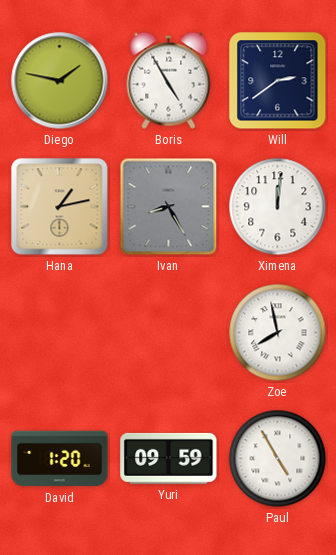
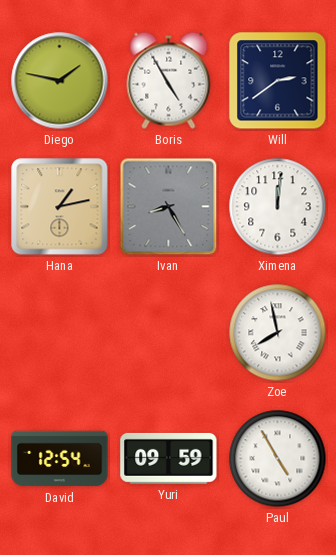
David: 1:20 -> 12:54
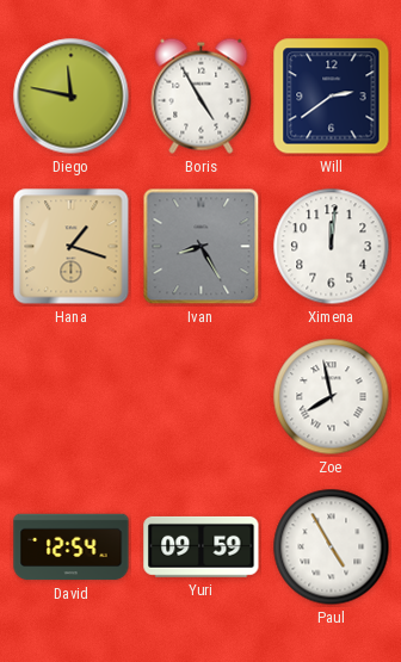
Diego: 1:47 -> 11:47
Hana: 1:13 -> 1:18
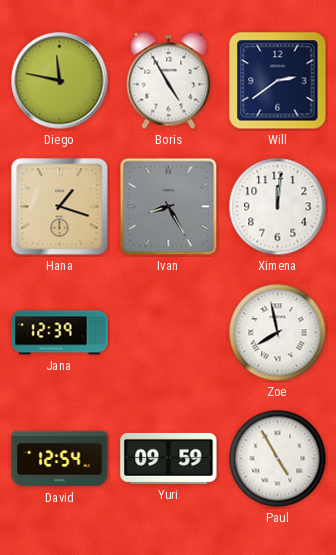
Jana: none -> 12:39
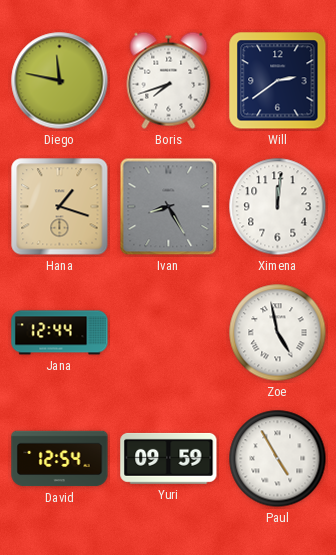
Boris: 4:55 -> 7:42
Jana: 12:39 -> 12:44
Zoe: 7:58 -> 4:58
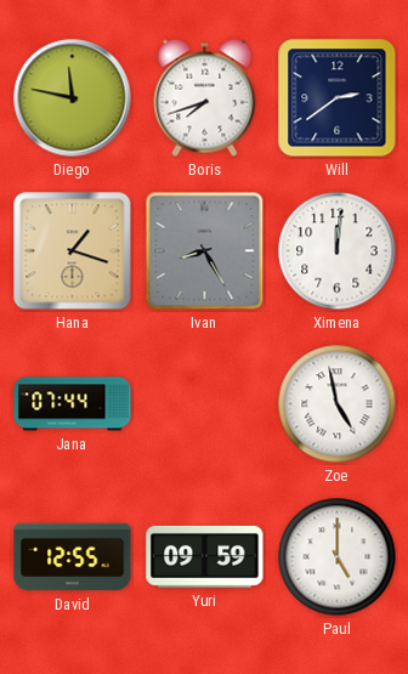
Jana: 12:44 -> 07:44
David: 12:54 -> 12:55
Paul: 4:55 -> 5:00
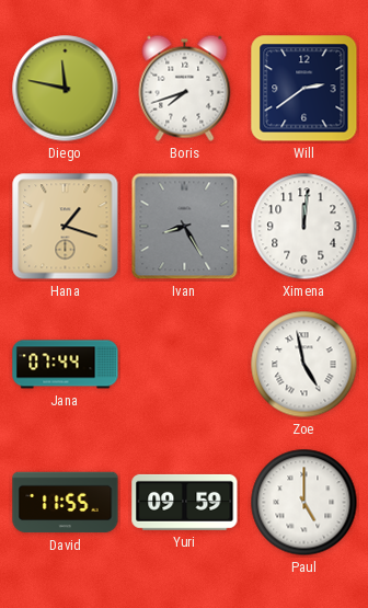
David: 12:55 -> 11:55
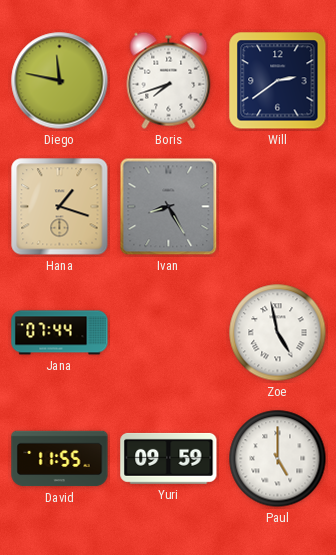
Ximena: 12:01 -> none
